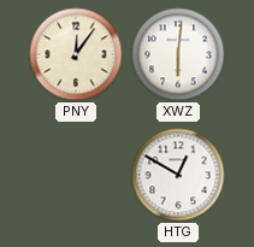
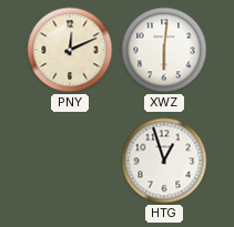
PNY: 12:06 -> 12:11
HTG: 12:50 -> 12:57
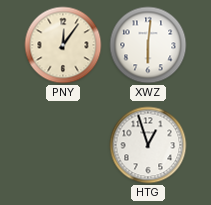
PNY: 12:11 -> 12:06
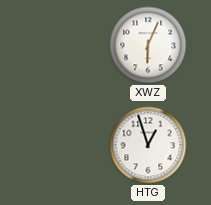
PNY: 12:06 -> none
XWZ: 6:01 -> 6:04
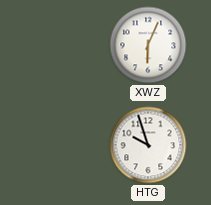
HTG: 12:57 -> 9:57
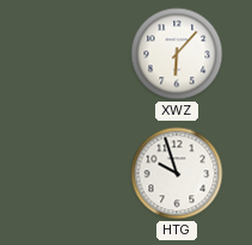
XWZ: 6:04 -> 6:07
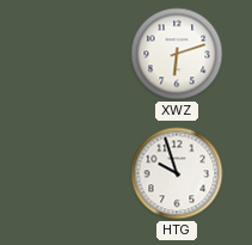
XWZ: 6:07 -> 6:12
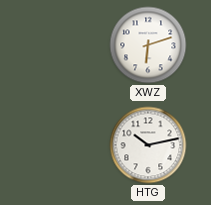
HTG: 9:57 -> 10:13
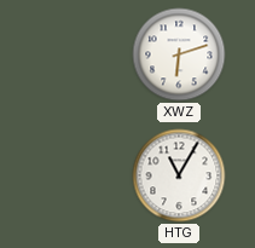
HTG: 10:13 -> 11:05
